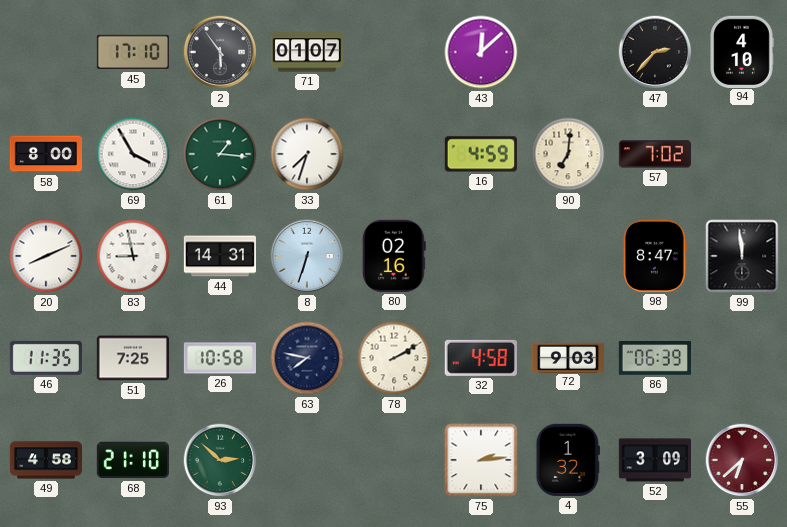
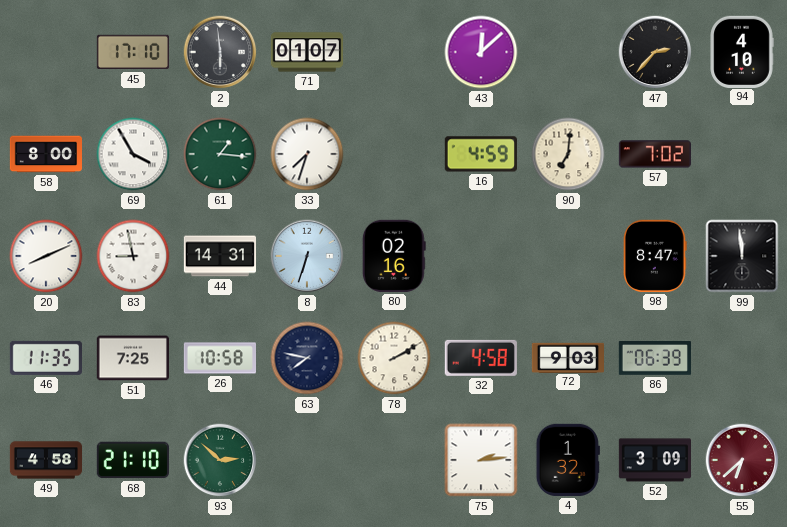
2: 5:54 -> 5:59
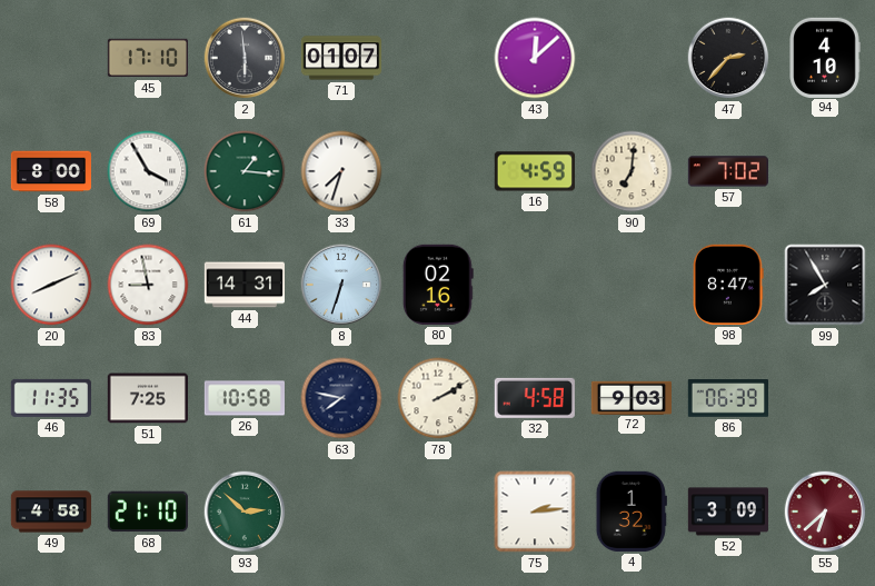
99: 11:59 -> 7:55
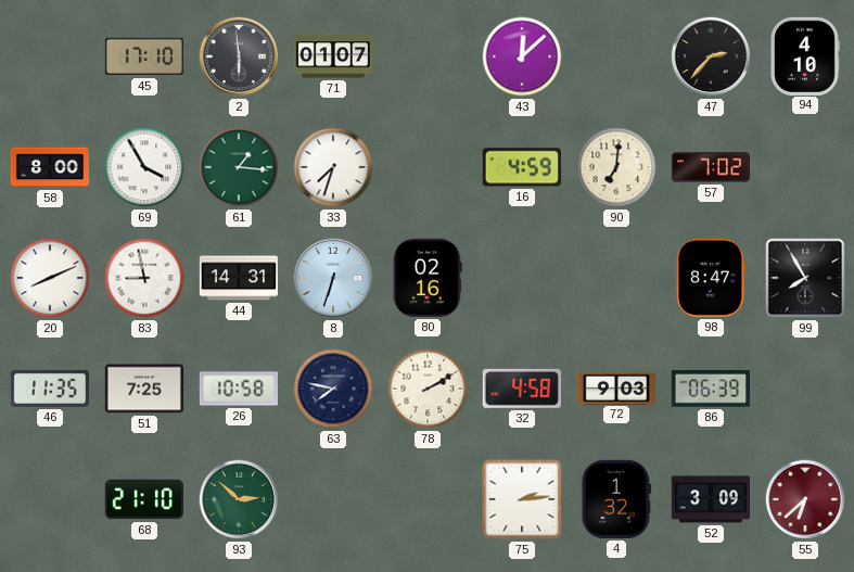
49: 4:58 -> none
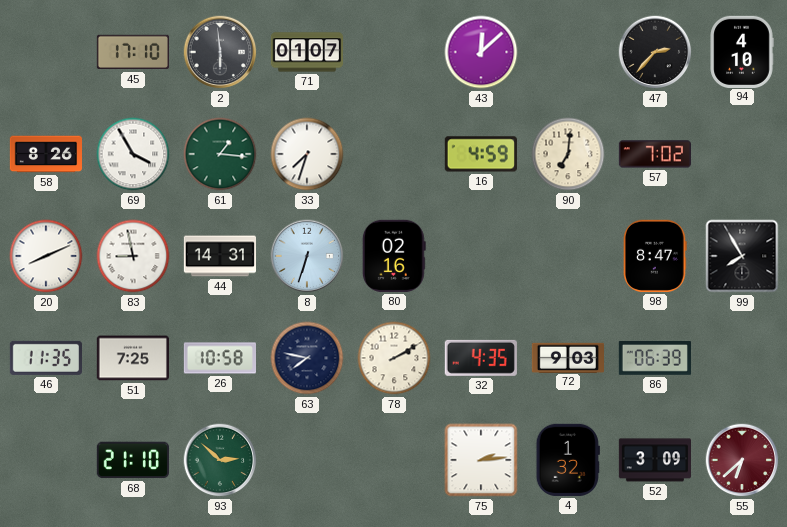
58: 8:00 -> 8:26
32: 4:58 -> 4:35
